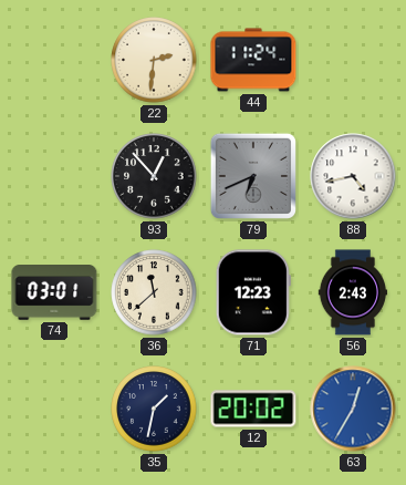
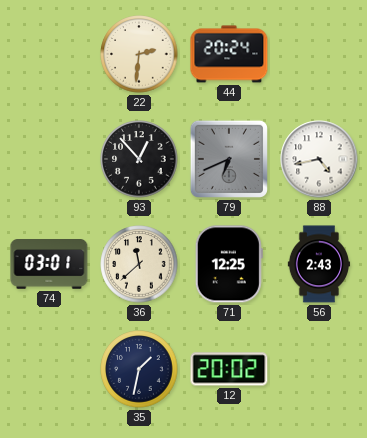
44: 11:24 -> 20:24
71: 12:23 -> 12:25
63: 12:35 -> none
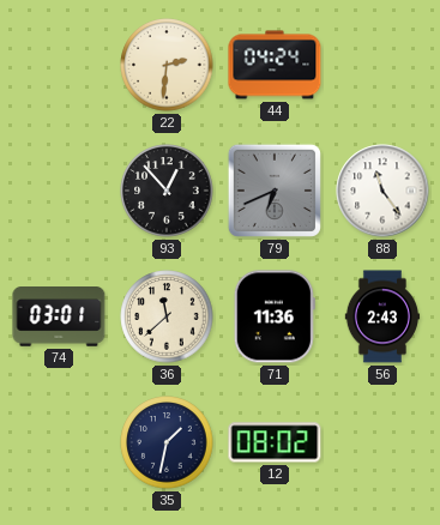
44: 20:24 -> 04:24
88: 4:43 -> 11:24
71: 12:25 -> 11:36
12: 20:02 -> 08:02
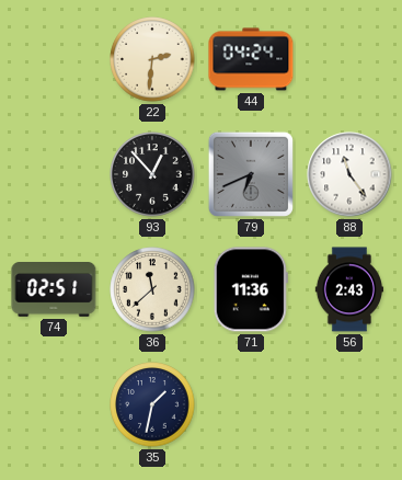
74: 03:01 -> 02:51
12: 08:02 -> none
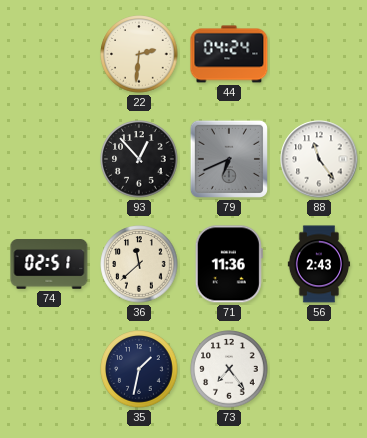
73: none -> 7:24
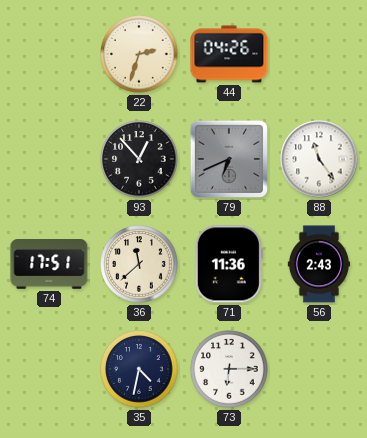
22: 2:31 -> 2:33
44: 04:24 -> 04:26
74: 02:51 -> 17:51
35: 1:32 -> 4:32
73: 7:24 -> 6:15
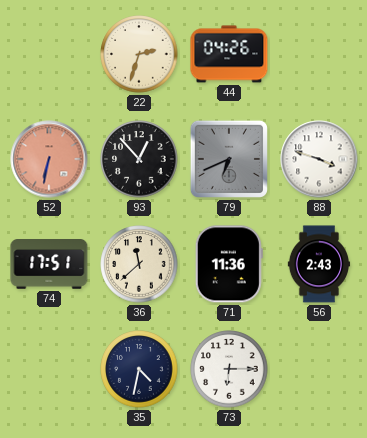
52: none -> 6:32
88: 11:24 -> 3:48
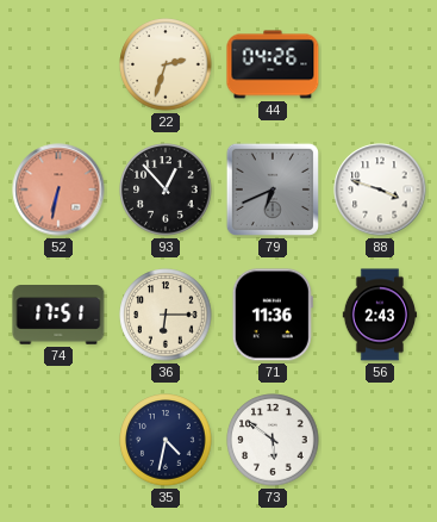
36: 11:38 -> 6:15
73: 6:15 -> 5:51
